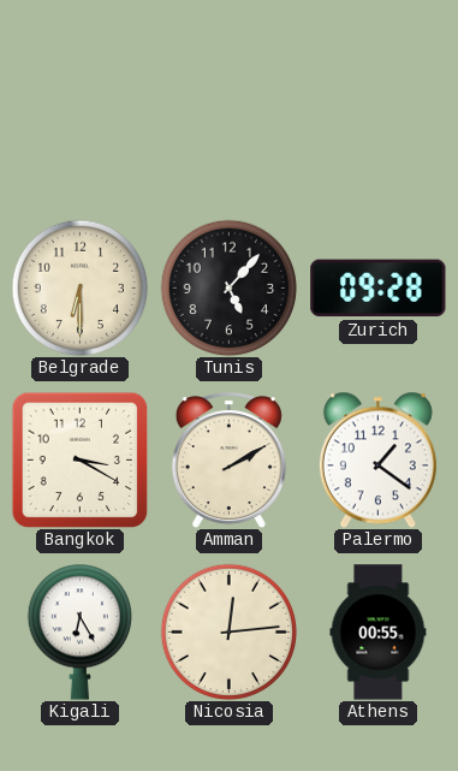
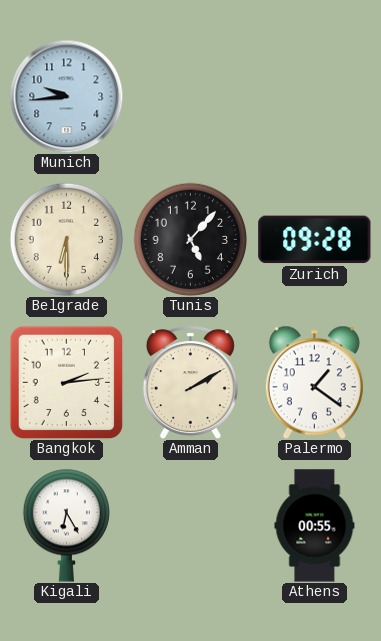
Munich: none -> 9:44
Bangkok: 3:20 -> 2:14
Nicosia: 12:14 -> none
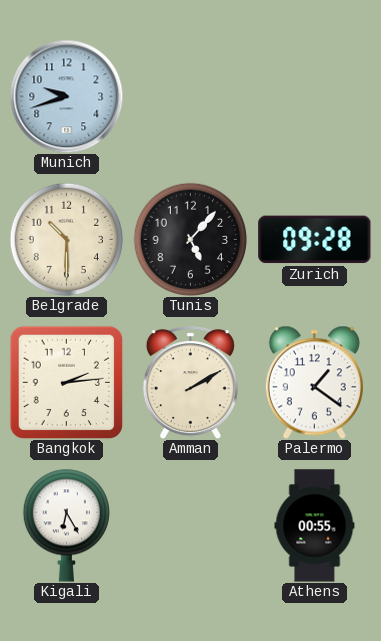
Munich: 9:44 -> 9:42
Belgrade: 6:30 -> 10:30
